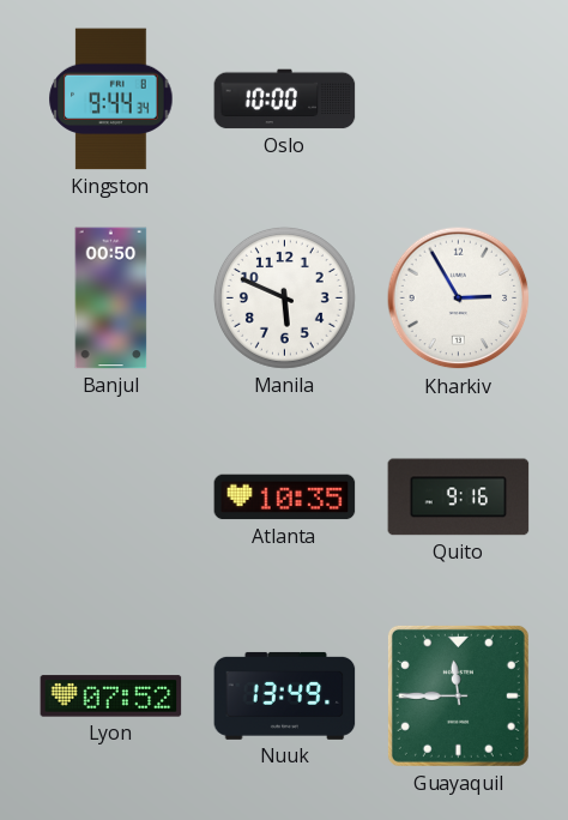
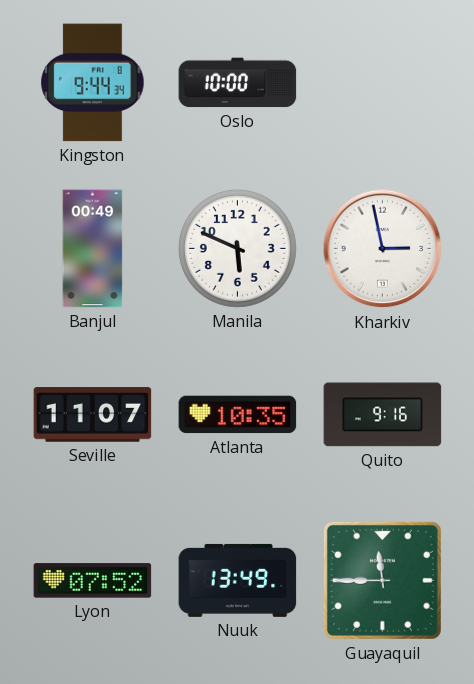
Banjul: 00:50 -> 00:49
Kharkiv: 2:55 -> 2:58
Seville: none -> 11:07
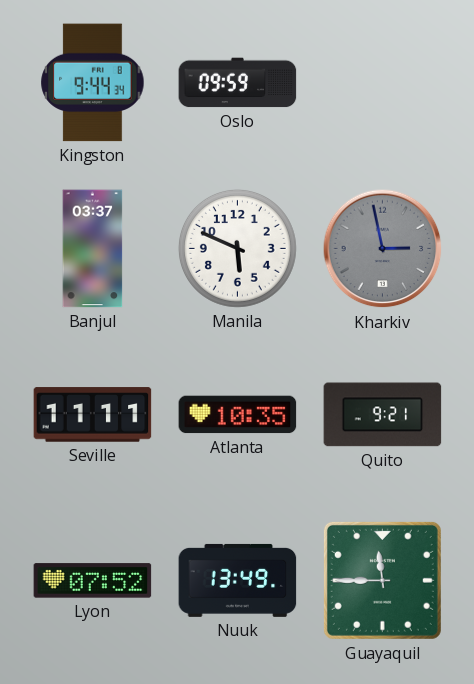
Oslo: 10:00 -> 09:59
Banjul: 00:49 -> 03:37
Kharkiv dial: white -> grey
Seville: 11:07 -> 11:11
Quito: 9:16 -> 9:21
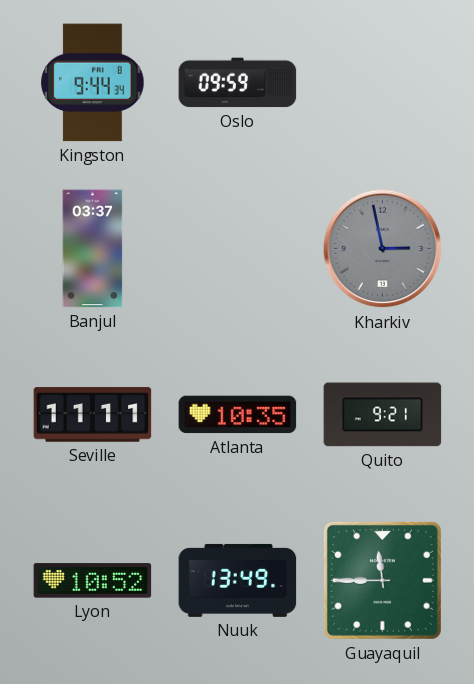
Manila: 5:49 -> none
Lyon: 07:52 -> 10:52
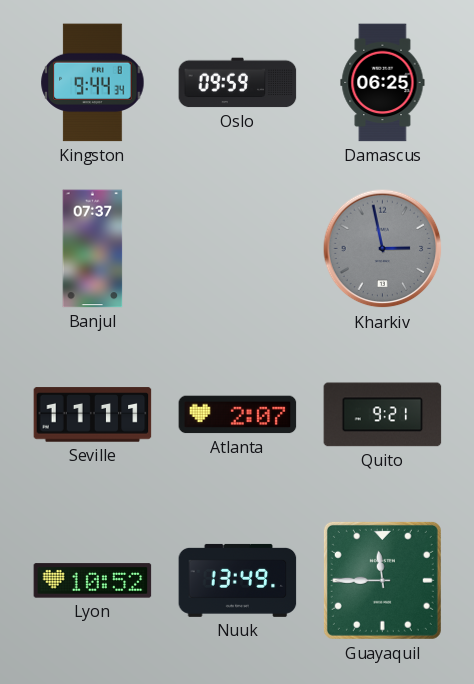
Damascus: none -> 06:25
Banjul: 03:37 -> 07:37
Atlanta: 10:35 -> 2:07
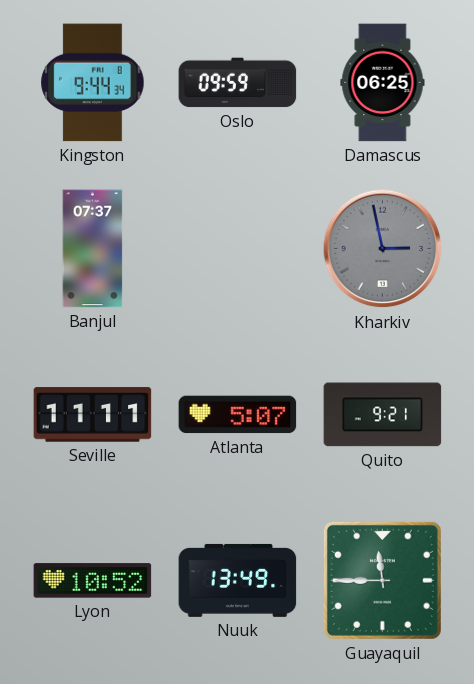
Atlanta: 2:07 -> 5:07
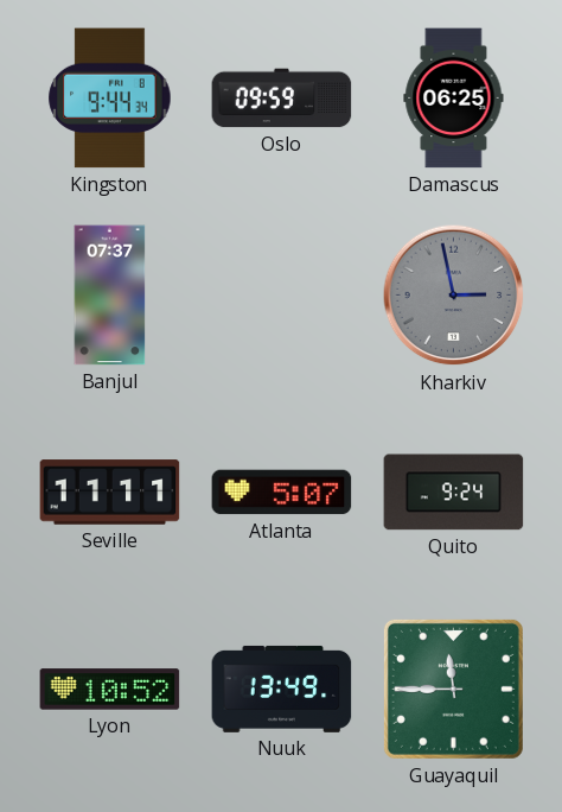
Quito: 9:21 -> 9:24
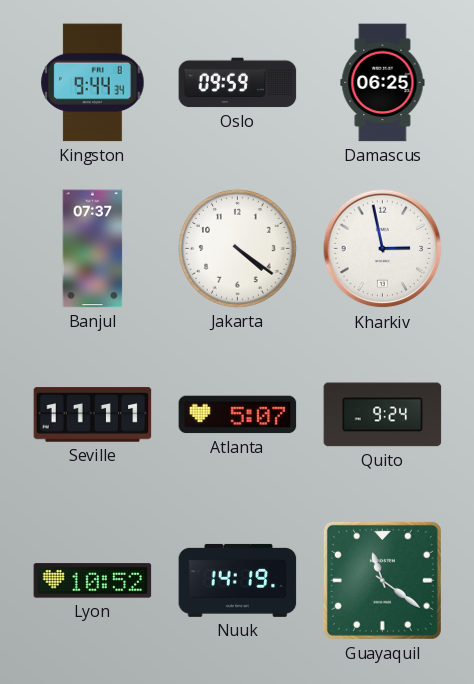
Jakarta: none -> 4:21
Kharkiv dial: grey -> white
Nuuk: 13:49 -> 14:19
Guayaquil: 11:45 -> 11:21
